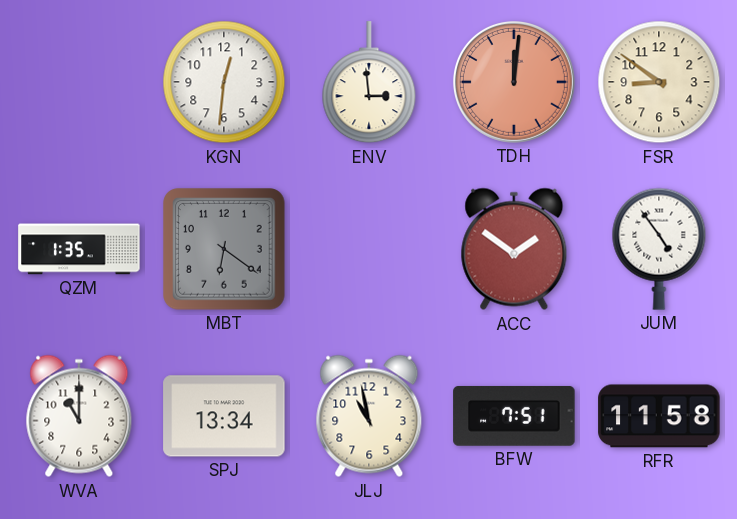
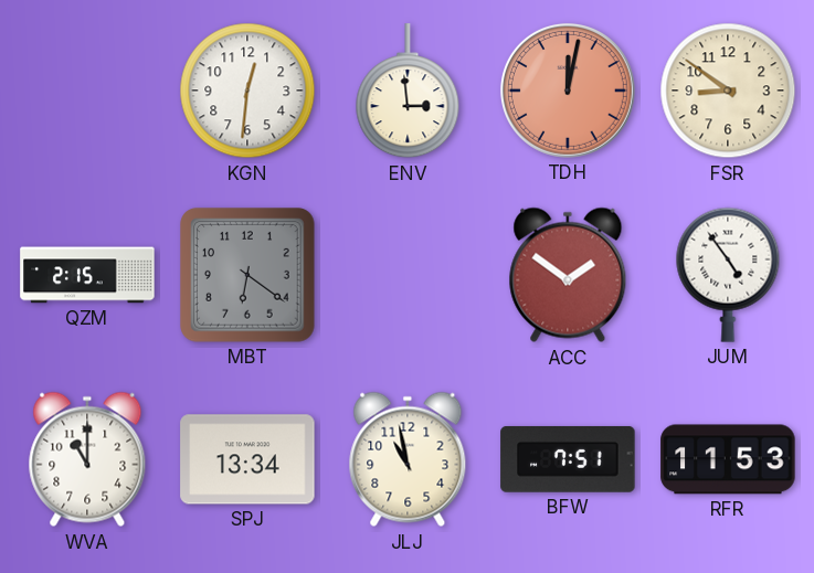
TDH: 12:01 -> 12:02
QZM: 1:35 -> 2:15
RFR: 11:58 -> 11:53
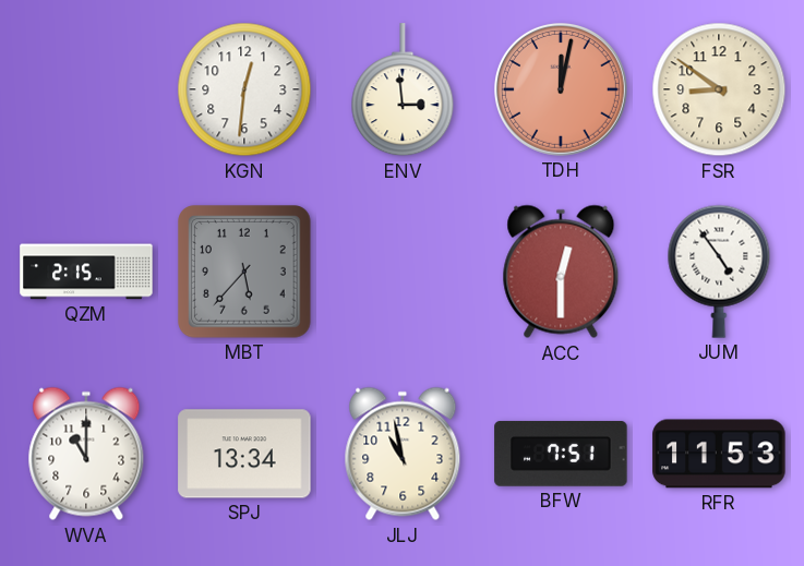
MBT: 6:21 -> 5:37
ACC: 1:51 -> 12:30
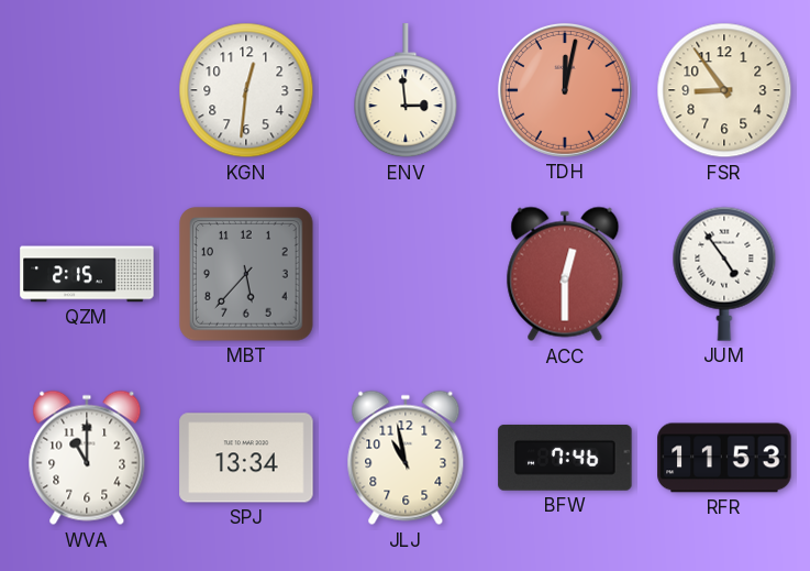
FSR: 8:51 -> 8:54
BFW: 7:51 -> 7:46
